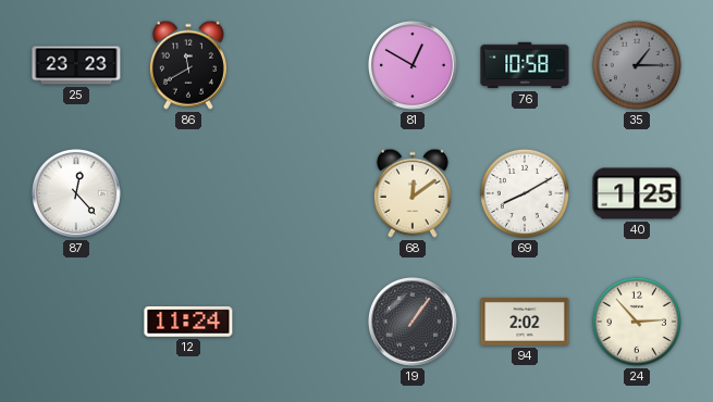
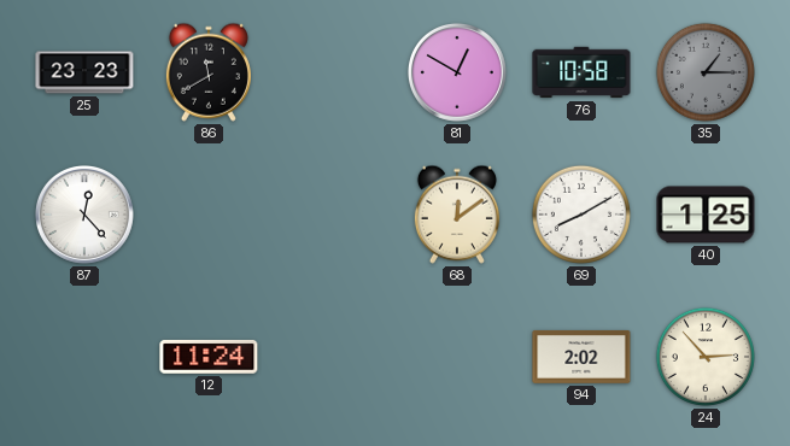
19: 1:06 -> none
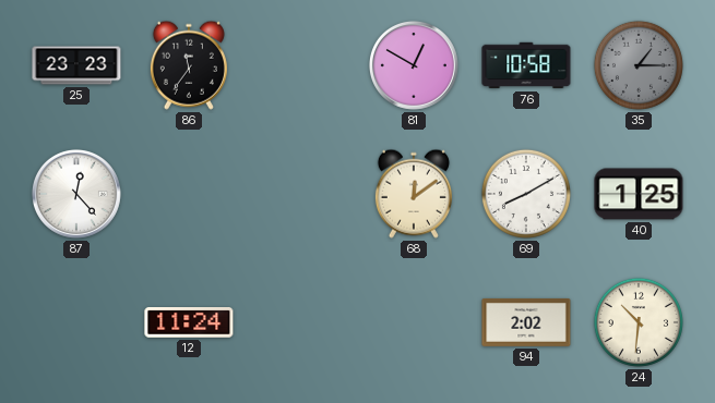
86: 11:40 -> 11:36
24: 2:53 -> 10:31
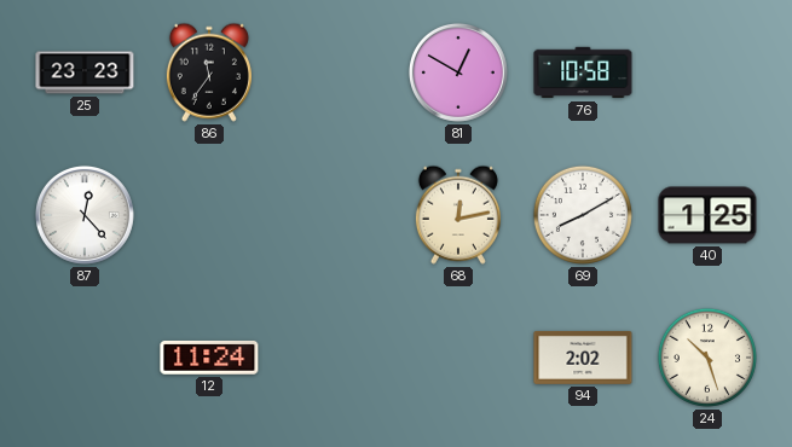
35: 1:15 -> none
68: 12:09 -> 12:13
24: 10:31 -> 10:27
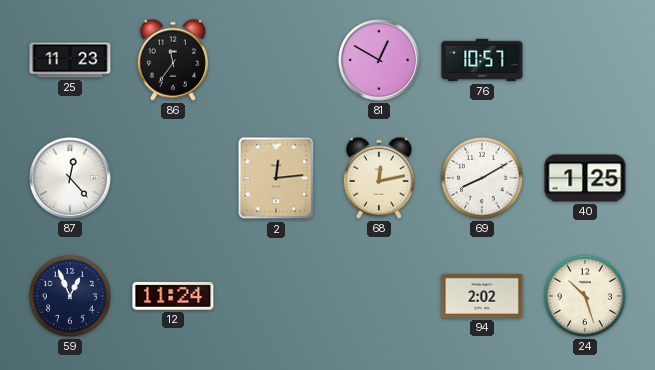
25: 23:23 -> 11:23
76: 10:58 -> 10:57
2: none -> 12:14
59: none -> 12:56
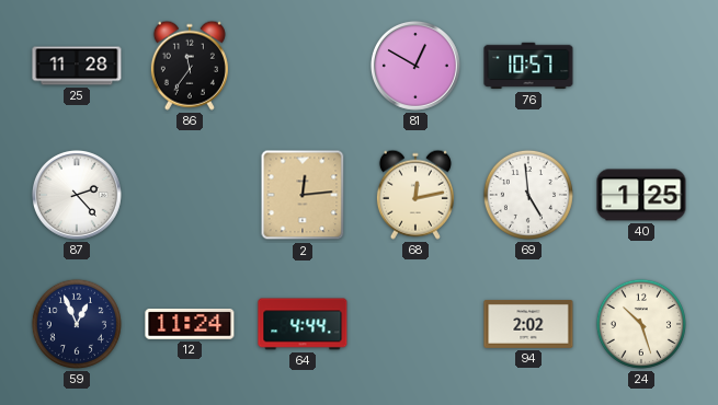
25: 11:23 -> 11:28
87: 12:23 -> 2:23
69: 8:10 -> 4:59
64: none -> 4:44
